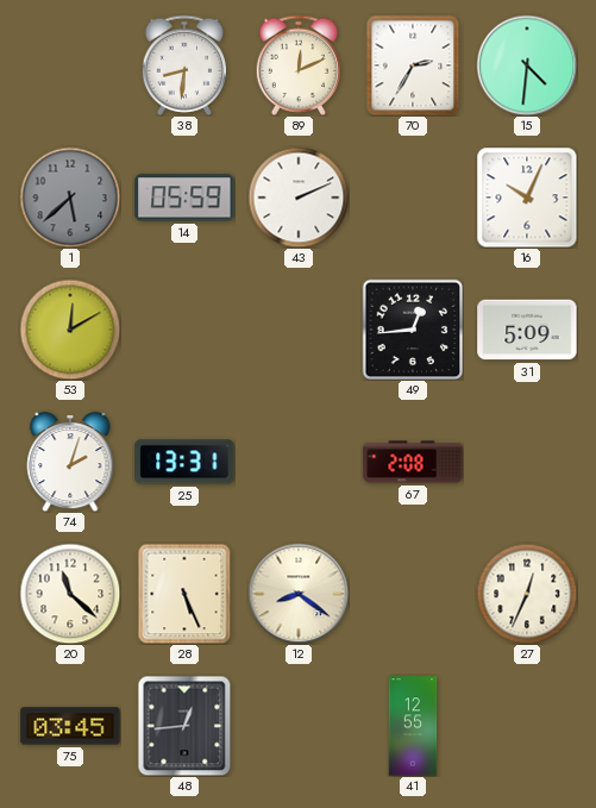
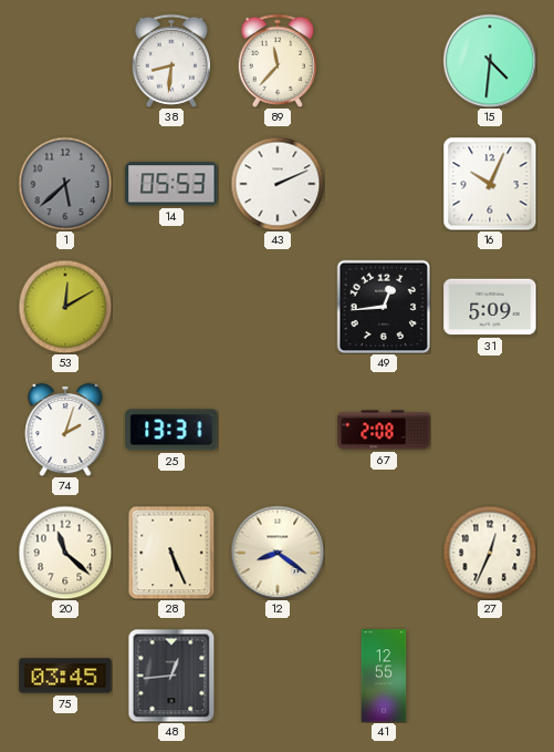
89: 12:11 -> 11:37
70: 2:35 -> none
14: 05:59 -> 05:53
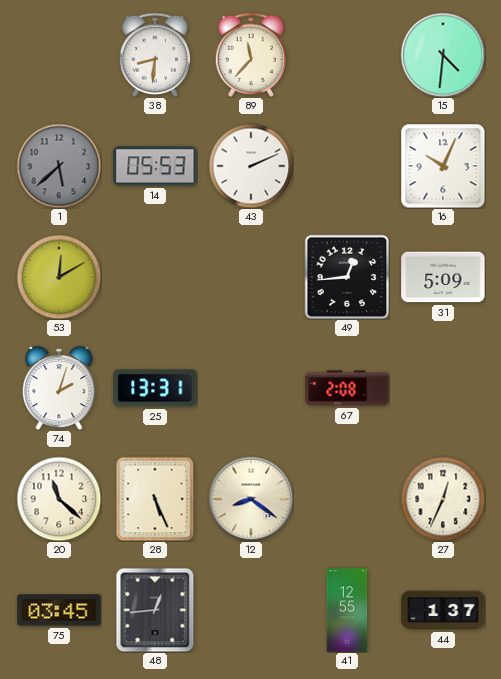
44: none -> 1:37
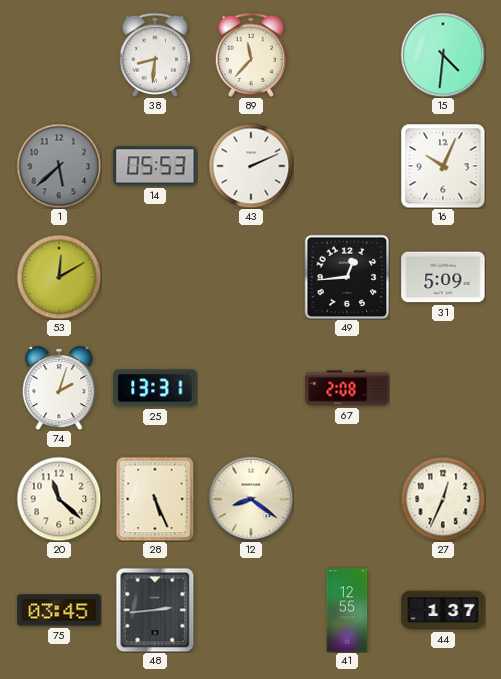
48: 12:44 -> 2:44
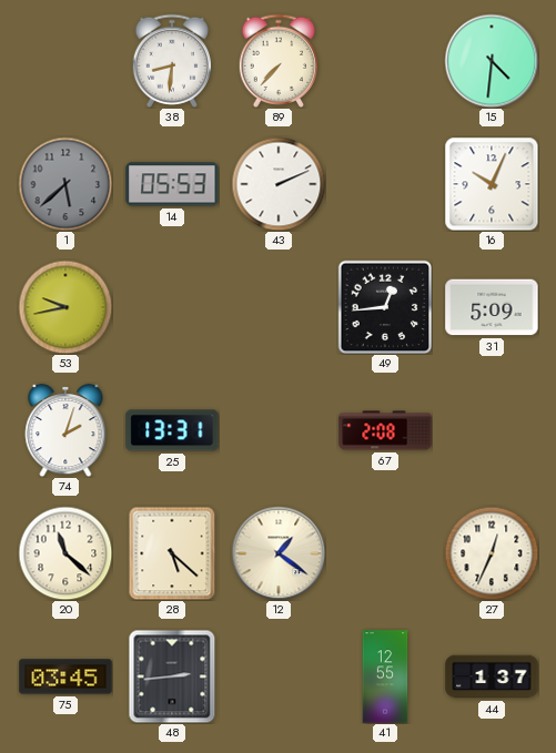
89: 11:37 -> 7:37
53: 12:10 -> 9:43
28: 5:26 -> 5:22
12: 8:21 -> 1:21
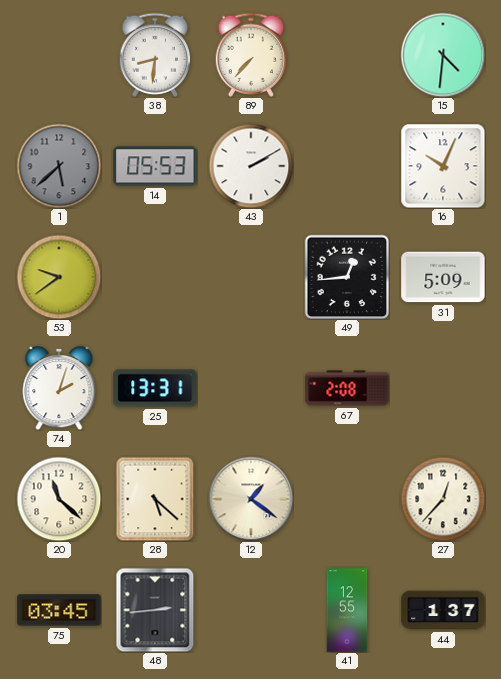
43: 2:11 -> 2:10
53: 9:43 -> 9:39
27: 12:34 -> 12:37
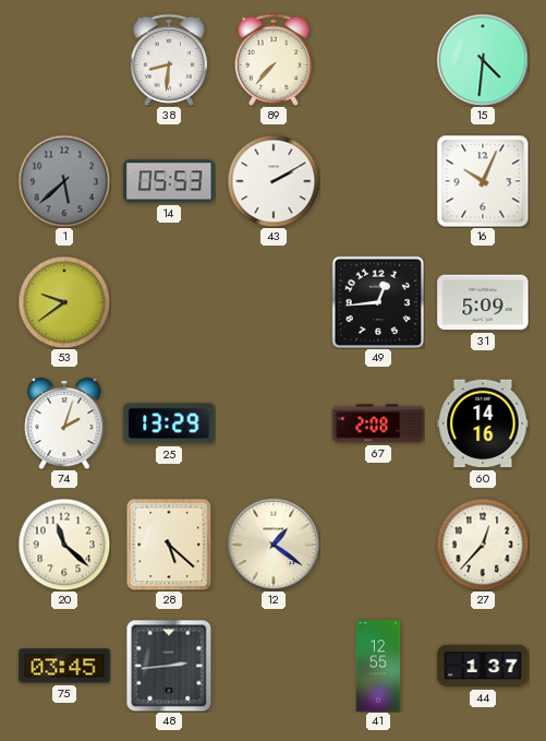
25: 13:31 -> 13:29
60: none -> 14:16
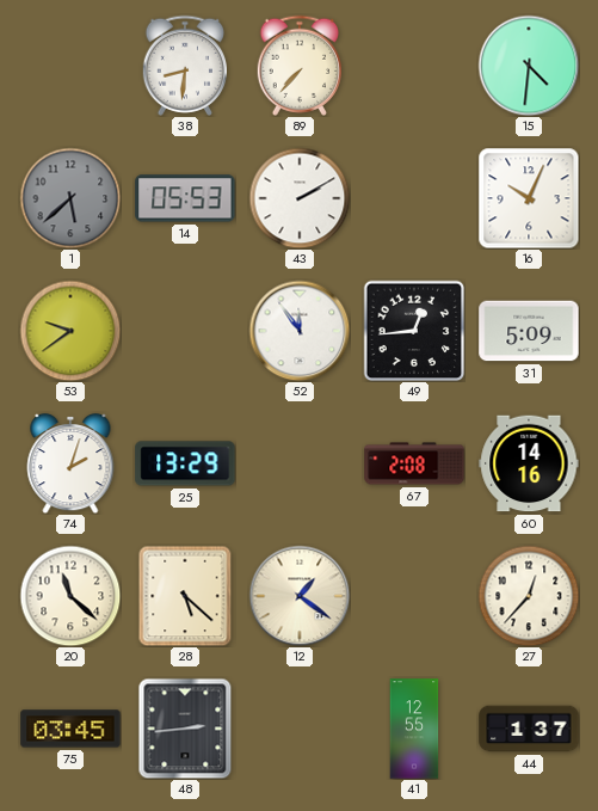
52: none -> 11:54
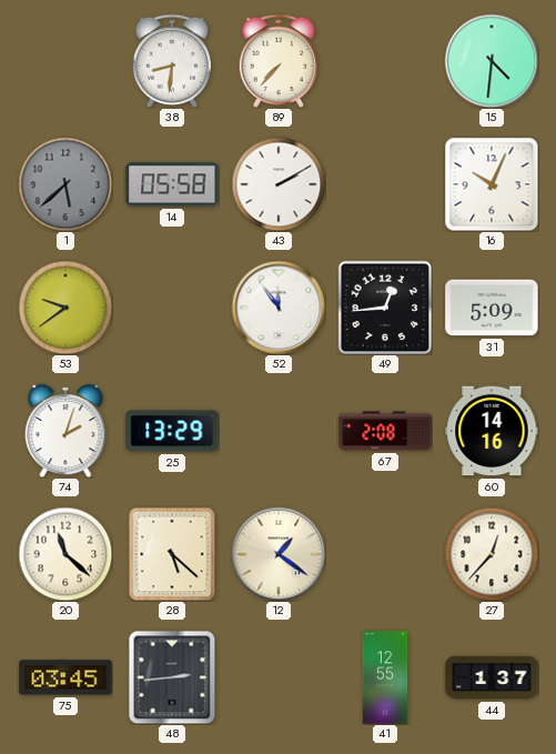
14: 05:53 -> 05:58
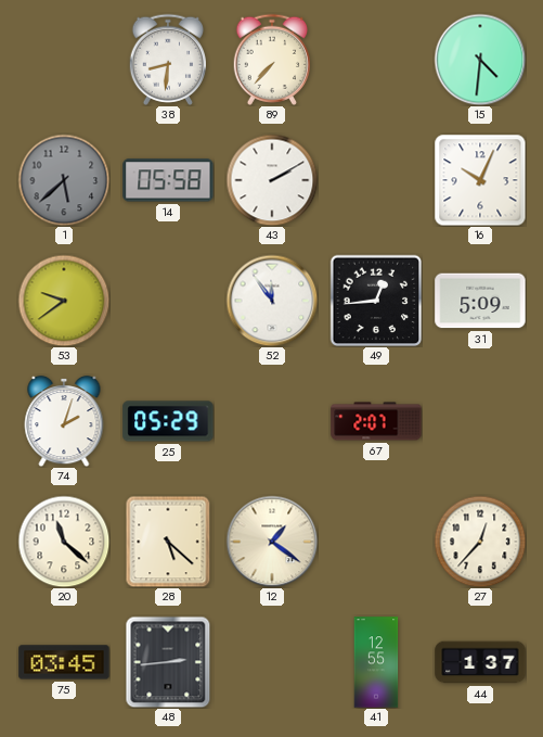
25: 13:29 -> 05:29
67: 2:08 -> 2:07
60: 14:16 -> none
